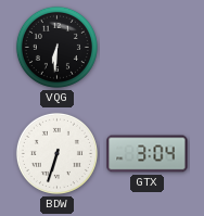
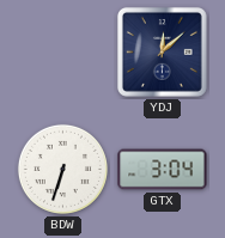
VQG: 6:31 -> none
YDJ: none -> 12:08
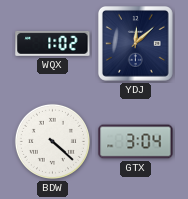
WQX: none -> 1:02
BDW: 6:33 -> 4:22
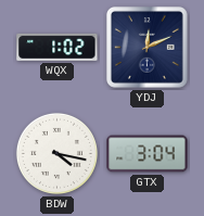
YDJ: 12:08 -> 12:11
BDW: 4:22 -> 4:17
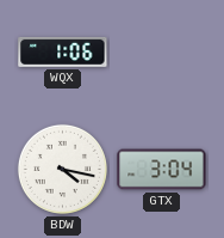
WQX: 1:02 -> 1:06
YDJ: 12:11 -> none
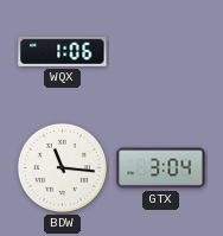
BDW: 4:17 -> 11:16
